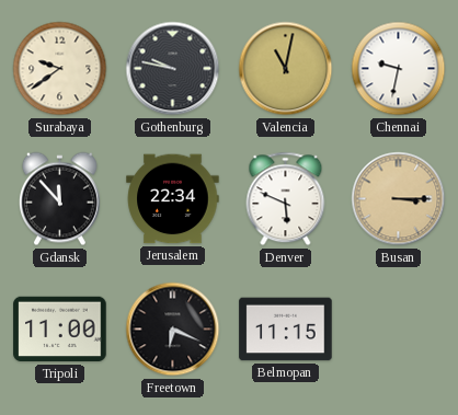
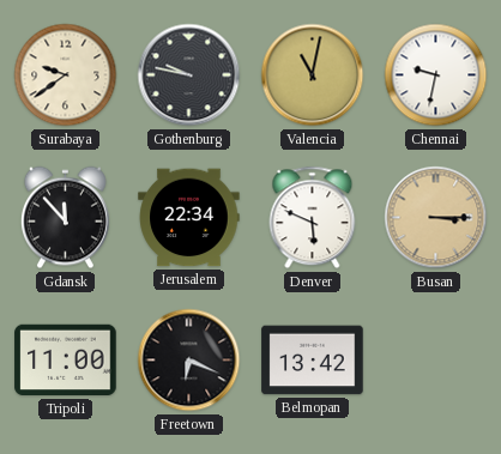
Belmopan: 11:15 -> 13:42
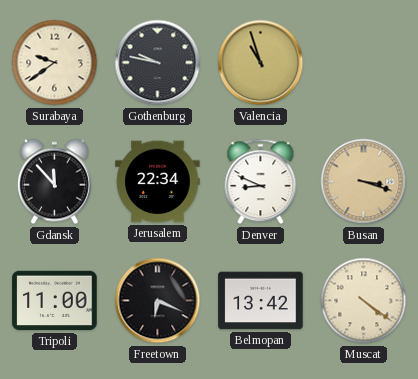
Valencia: 11:02 -> 10:57
Chennai: 9:32 -> none
Denver: 5:49 -> 8:49
Busan: 3:15 -> 3:18
Muscat: none -> 4:21
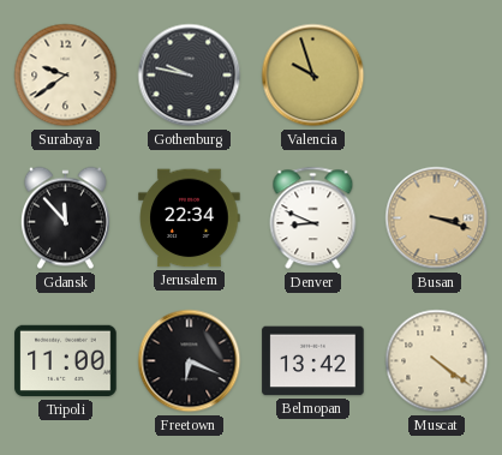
Valencia: 10:57 -> 9:57
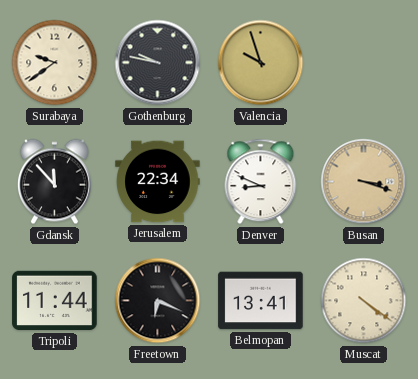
Tripoli: 11:00 -> 11:44
Belmopan: 13:42 -> 13:41
